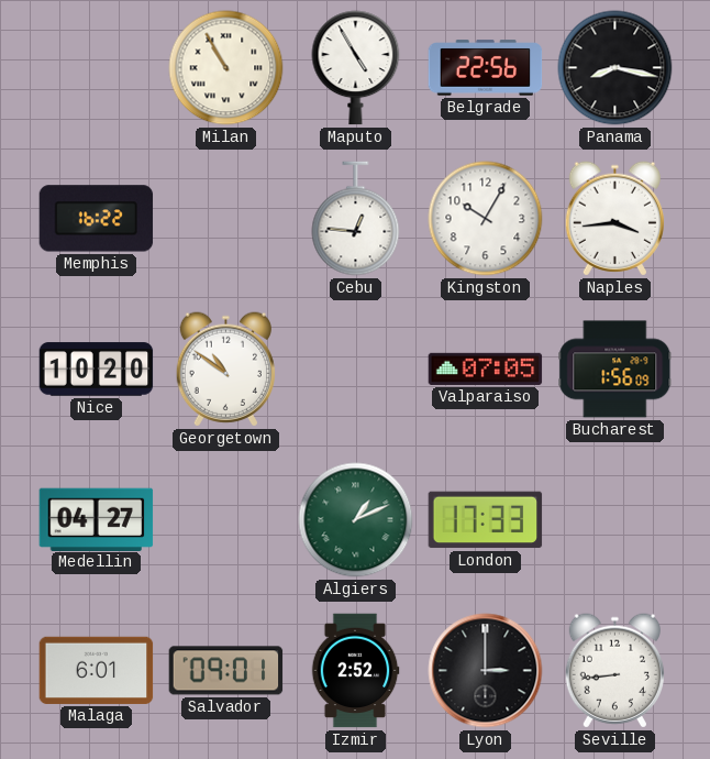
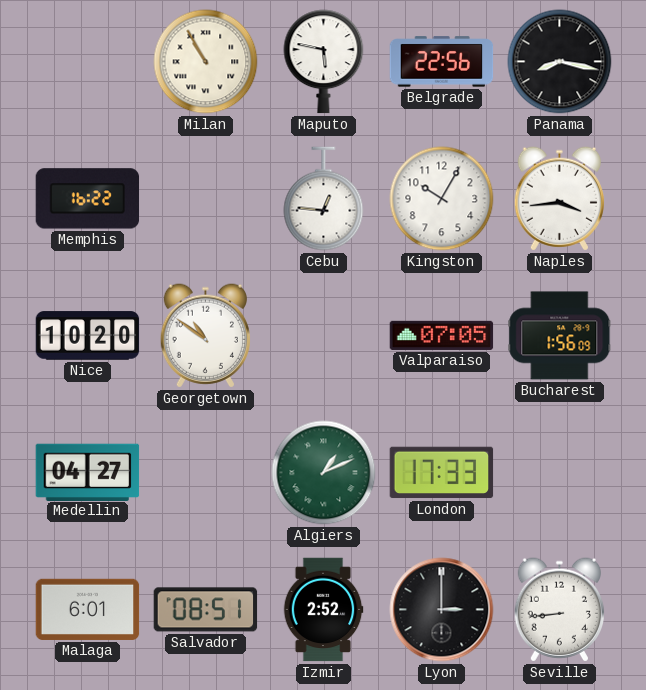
Maputo: 4:55 -> 5:47
Salvador: 09:01 -> 08:51
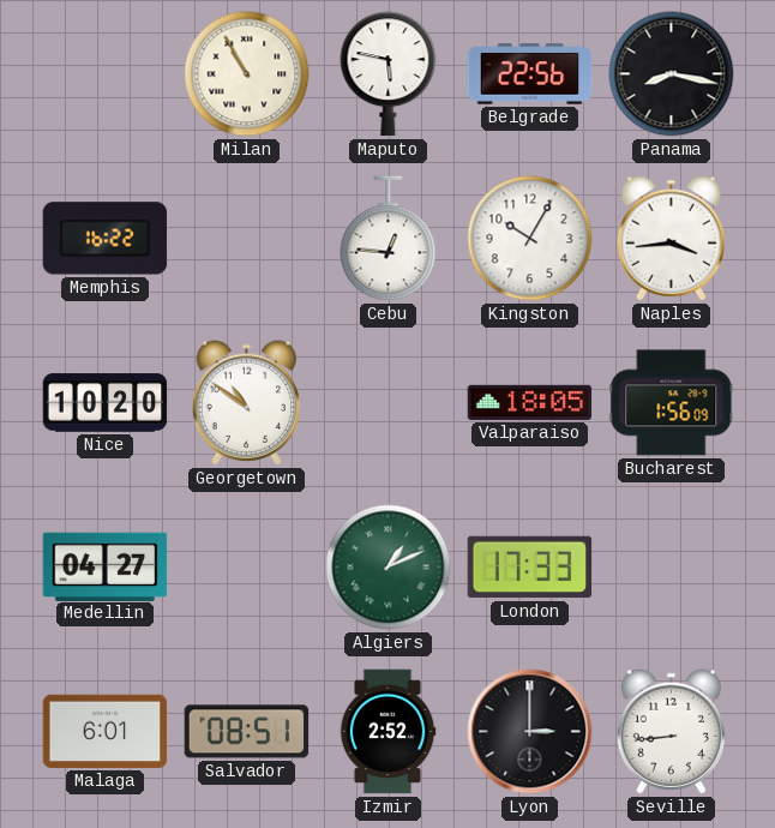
Valparaiso: 07:05 -> 18:05
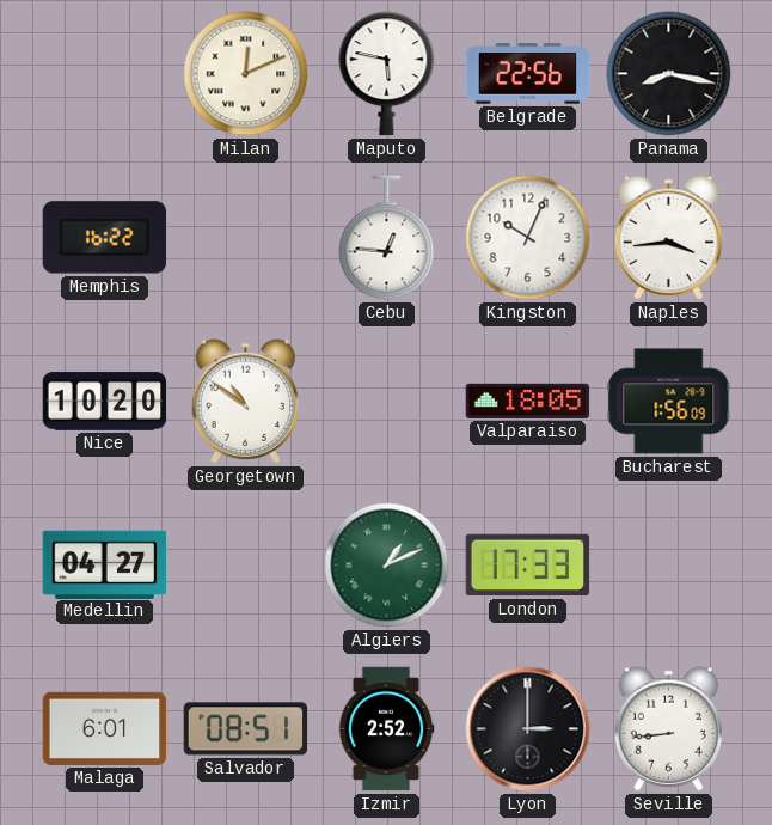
Milan: 10:55 -> 12:11
Kingston: 10:05 -> 10:04
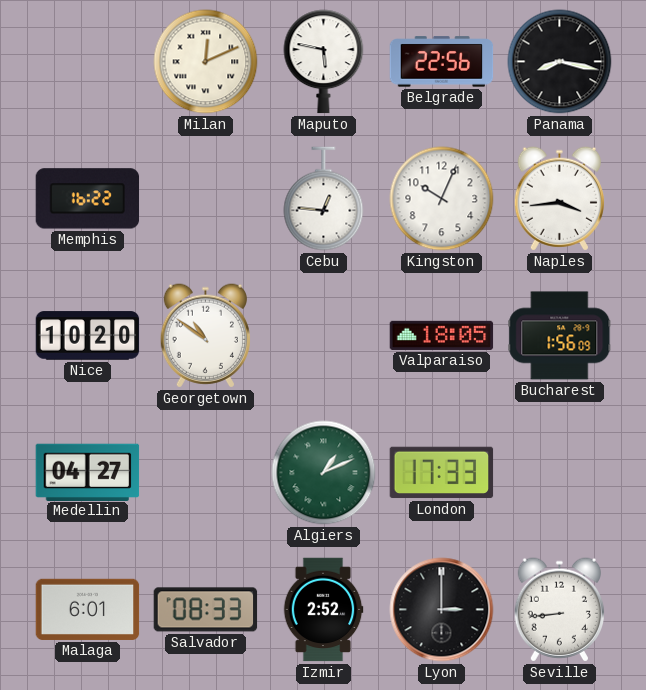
Salvador: 08:51 -> 08:33
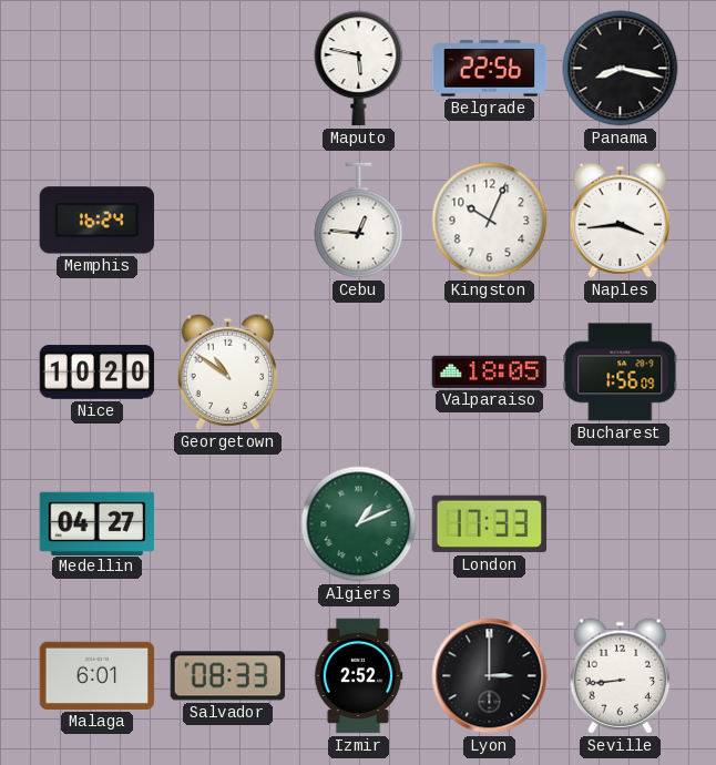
Milan: 12:11 -> none
Memphis: 16:22 -> 16:24
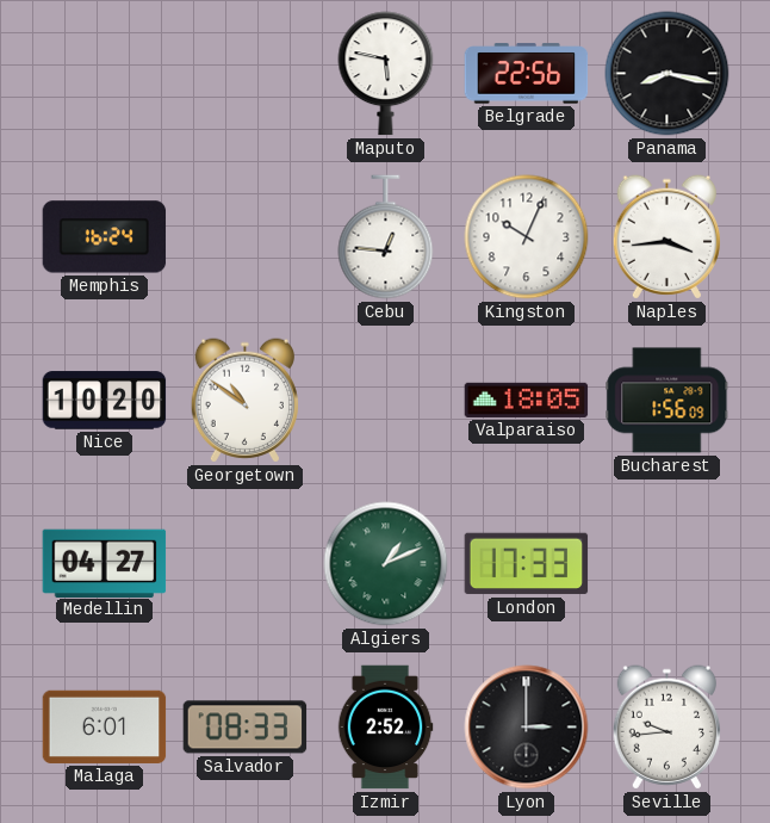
Seville: 8:44 -> 9:44
